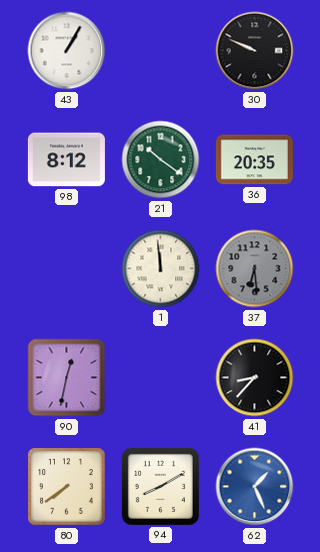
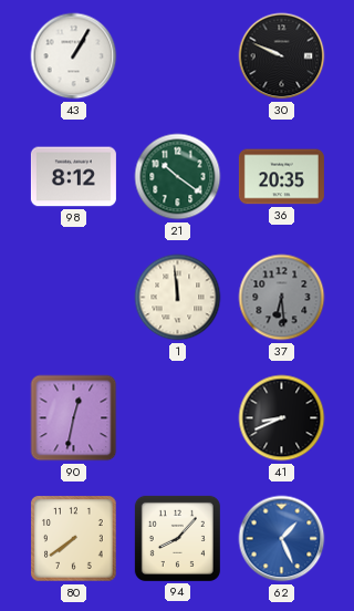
41: 8:37 -> 8:41
94: 8:10 -> 8:07
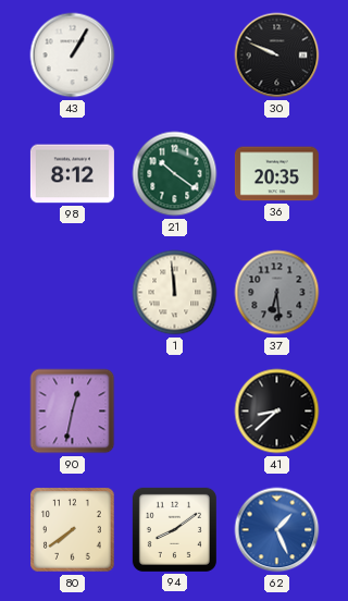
41: 8:41 -> 8:38
94: 8:07 -> 8:09
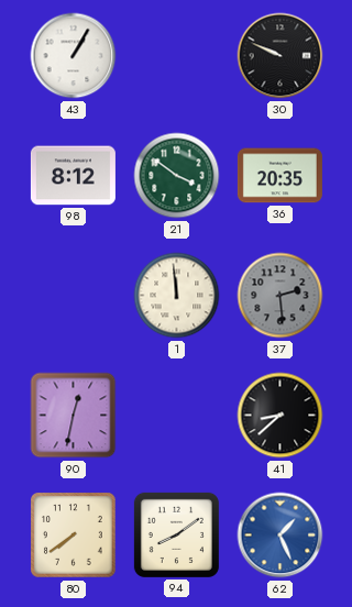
21: 10:21 -> 3:51
37: 6:29 -> 2:29
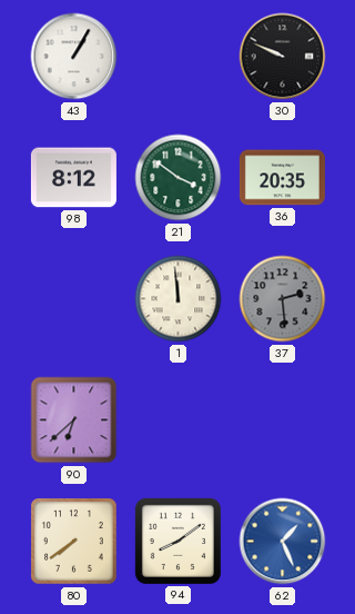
90: 12:32 -> 6:38
41: 8:38 -> none
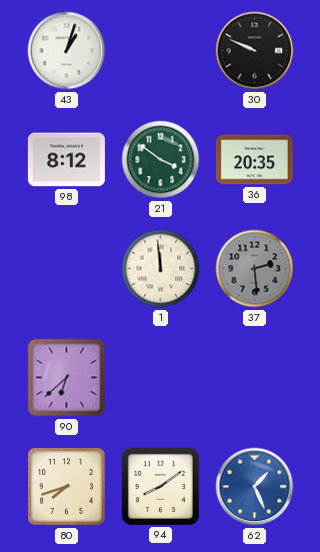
43: 1:05 -> 1:03
80: 7:39 -> 7:42
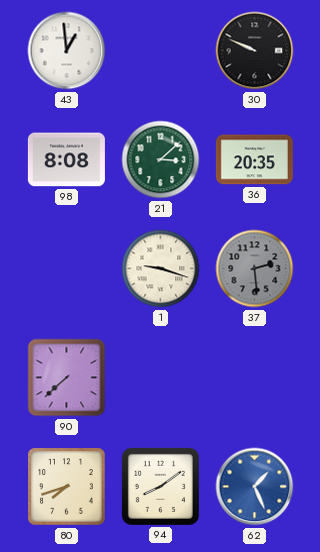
43: 1:03 -> 12:59
98: 8:12 -> 8:08
21: 3:51 -> 3:08
1: 11:59 -> 9:18
90: 6:38 -> 7:38
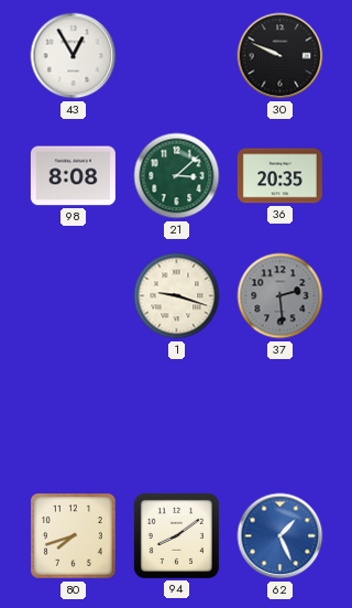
43: 12:59 -> 12:55
90: 7:38 -> none
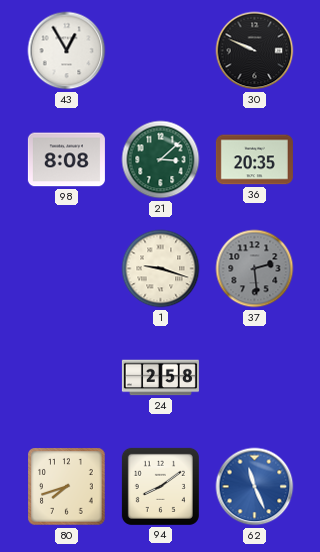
24: none -> 2:58
62: 1:26 -> 11:26
